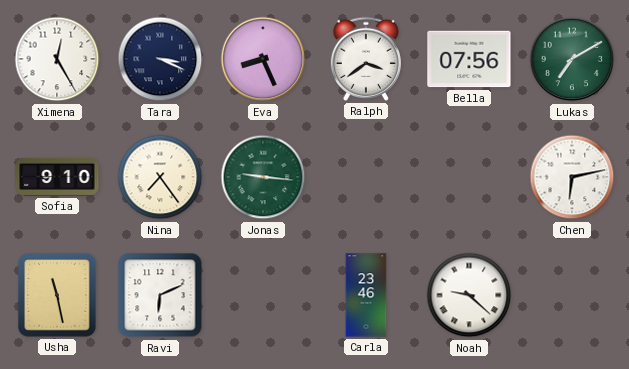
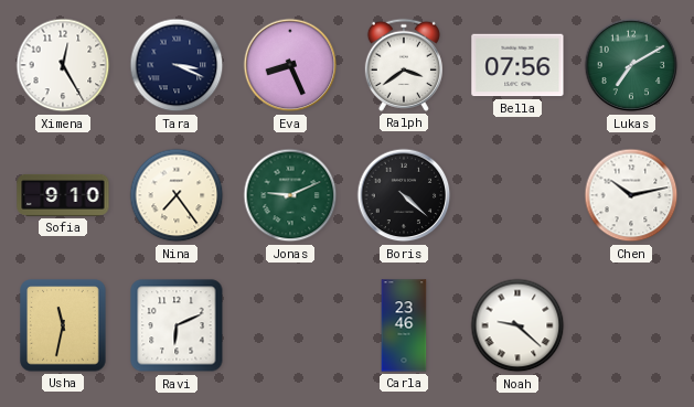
Jonas: 9:16 -> 9:11
Boris: none -> 4:22
Chen: 6:13 -> 10:13
Usha: 11:28 -> 11:32
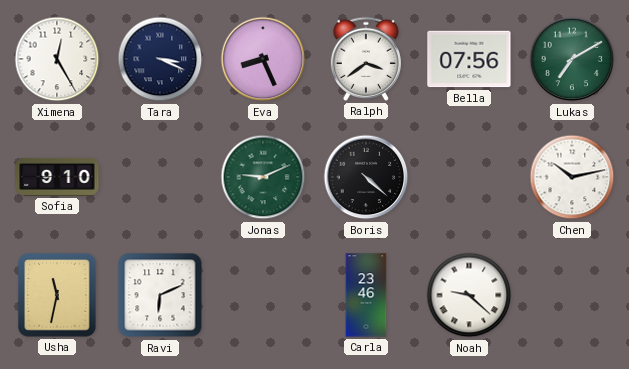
Nina: 7:24 -> none
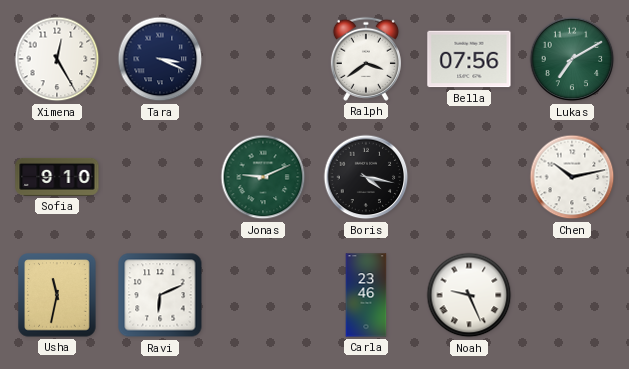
Eva: 8:26 -> none
Boris: 4:22 -> 4:17
Noah: 9:22 -> 9:26
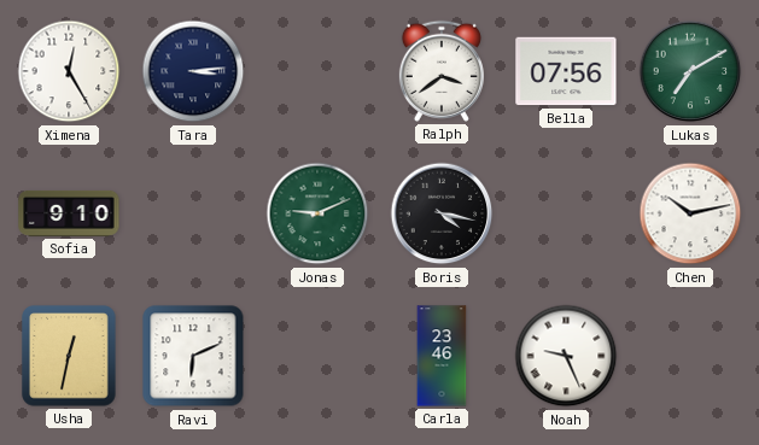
Tara: 3:19 -> 3:14
Usha: 11:32 -> 12:32
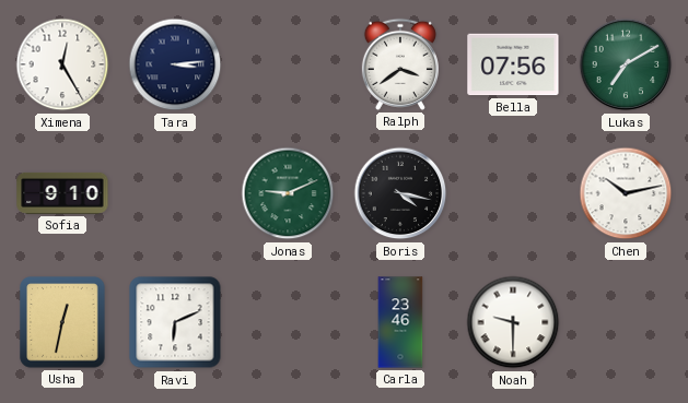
Noah: 9:26 -> 9:30
